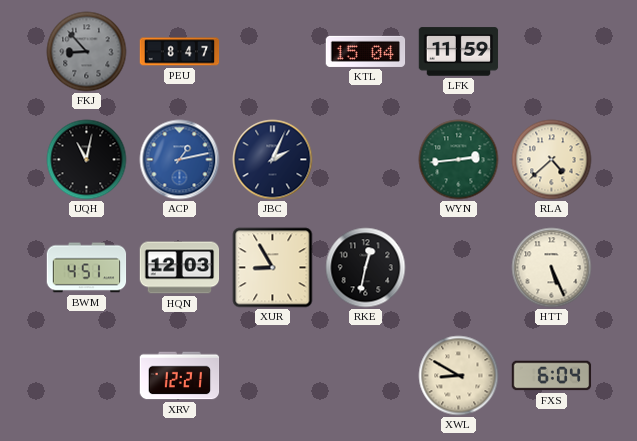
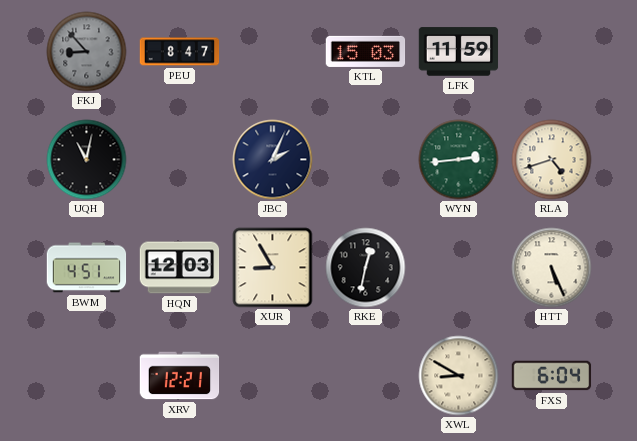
KTL: 15:04 -> 15:03
ACP: 1:13 -> none
RLA: 4:38 -> 4:42
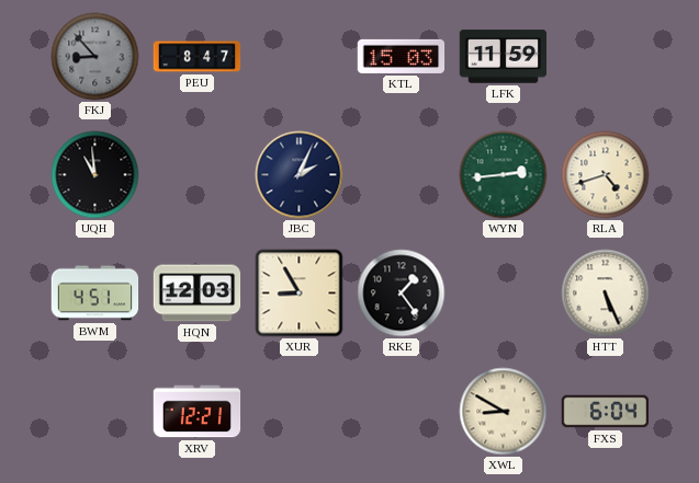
UQH: 11:02 -> 10:59
RKE: 12:32 -> 1:24
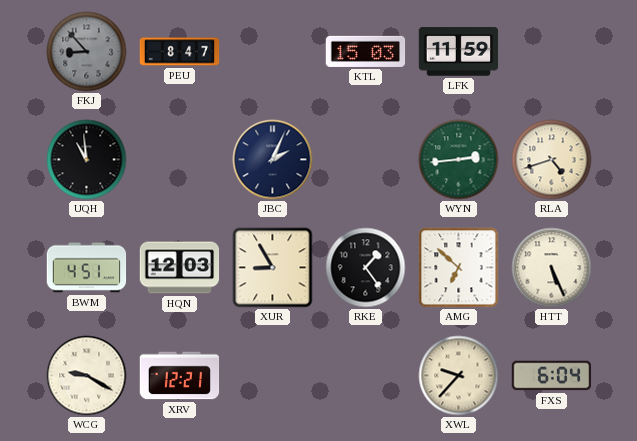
AMG: none -> 6:52
WCG: none -> 9:20
XWL: 8:50 -> 9:37
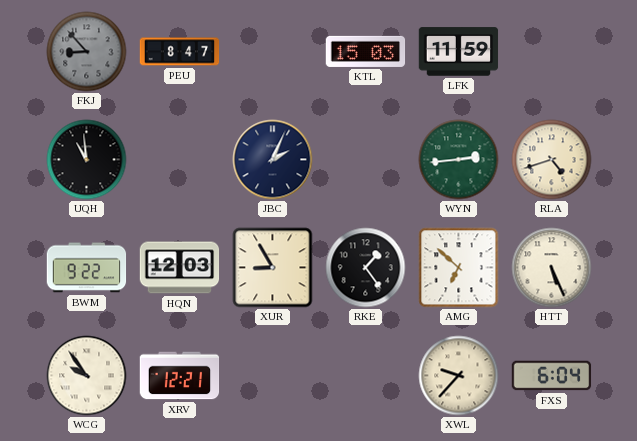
BWM: 4:51 -> 9:22
WCG: 9:20 -> 9:54
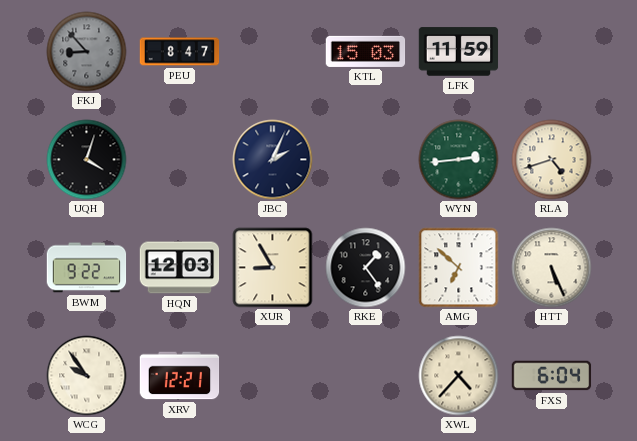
UQH: 10:59 -> 4:03
XWL: 9:37 -> 4:37
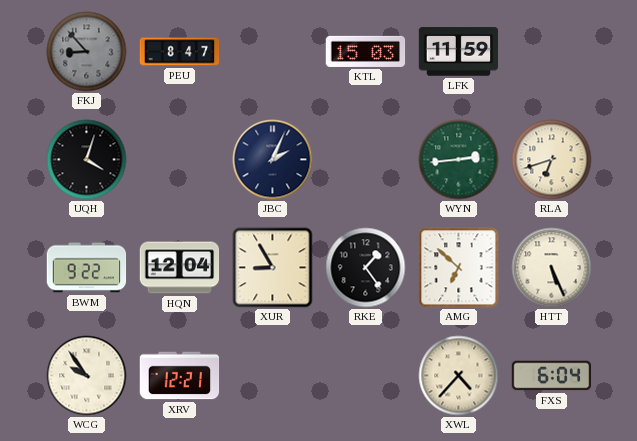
RLA: 4:42 -> 6:42
HQN: 12:03 -> 12:04
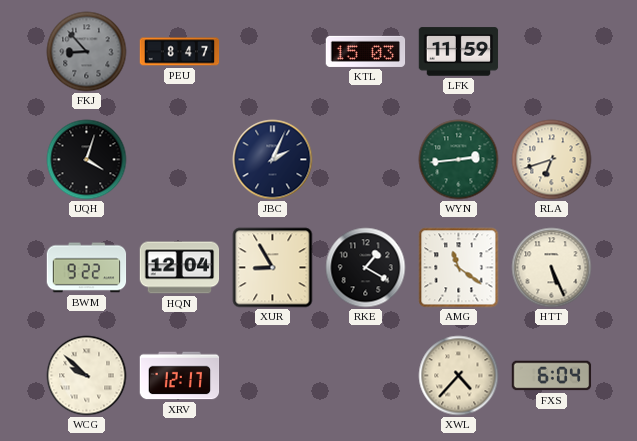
RKE: 1:24 -> 1:20
AMG: 6:52 -> 11:21
WCG: 9:54 -> 9:52
XRV: 12:21 -> 12:17
